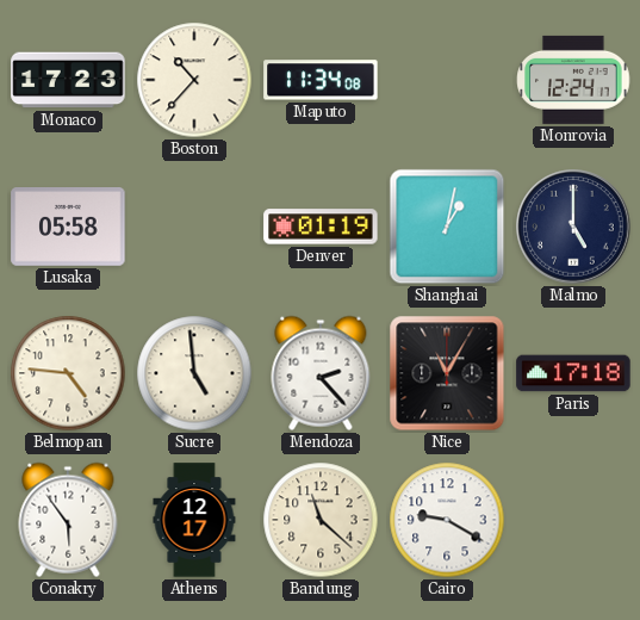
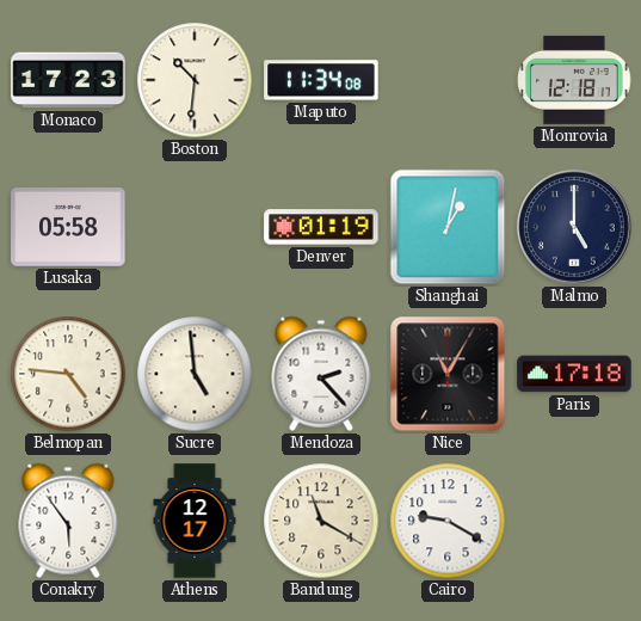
Boston: 10:37 -> 10:31
Monrovia: 12:24 -> 12:18
Bandung: 11:22 -> 11:20
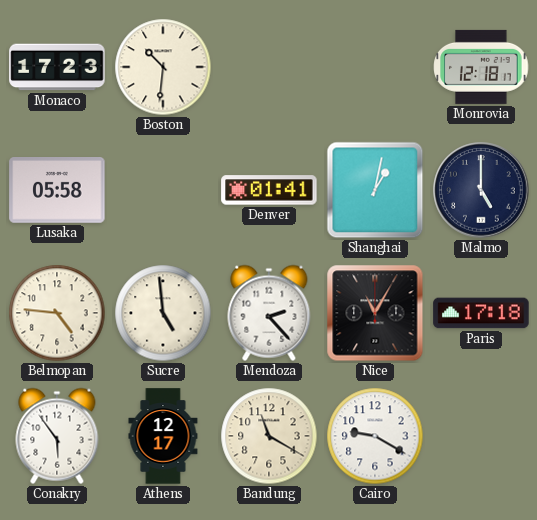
Maputo: 11:34 -> none
Denver: 01:19 -> 01:41
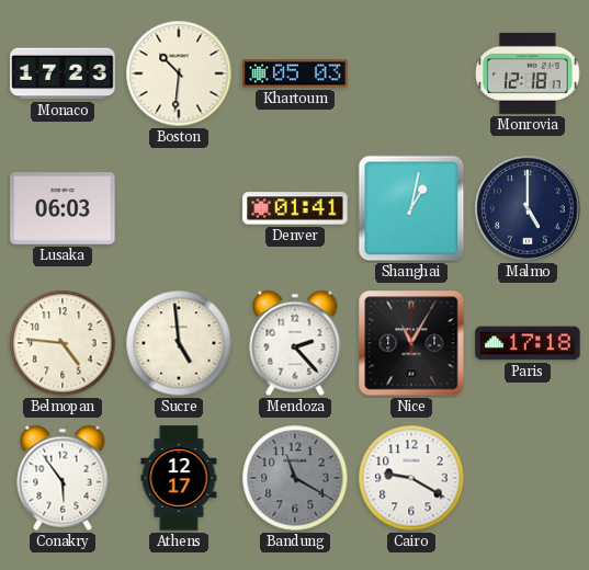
Khartoum: none -> 05:03
Lusaka: 05:58 -> 06:03
Bandung dial: cream -> grey
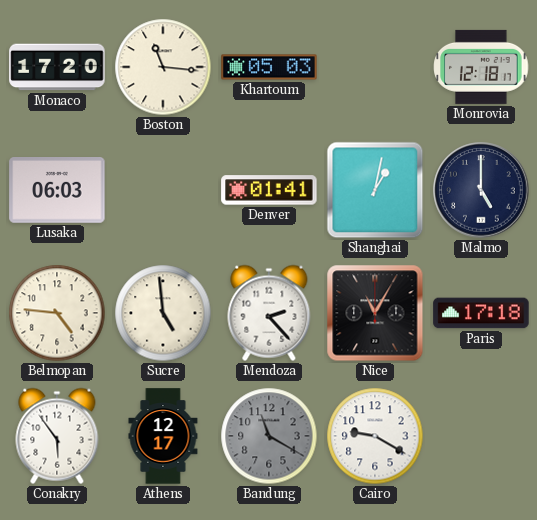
Monaco: 17:23 -> 17:20
Boston: 10:31 -> 11:16
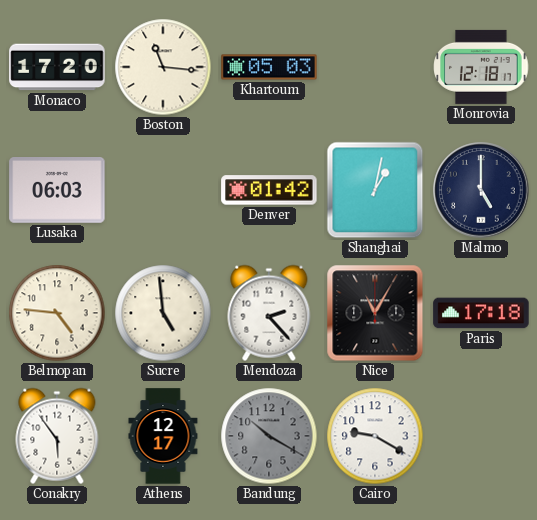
Denver: 01:41 -> 01:42
Bandung: 11:20 -> 10:20
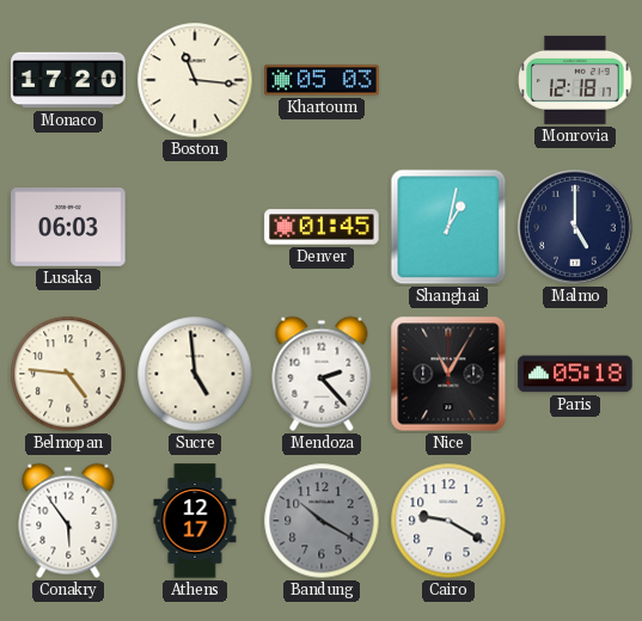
Denver: 01:42 -> 01:45
Paris: 17:18 -> 05:18
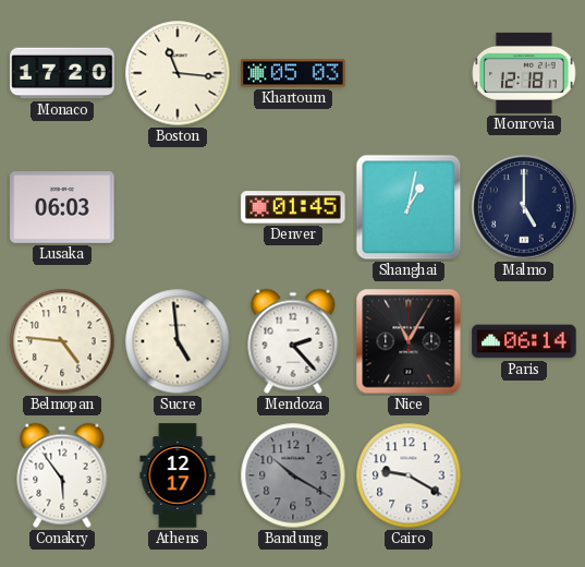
Paris: 05:18 -> 06:14
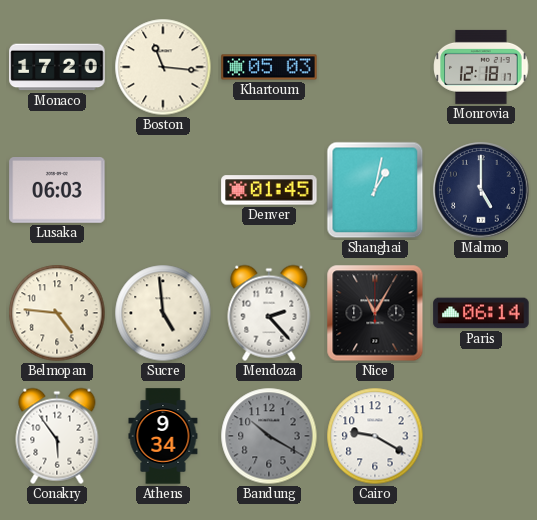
Athens: 12:17 -> 9:34
